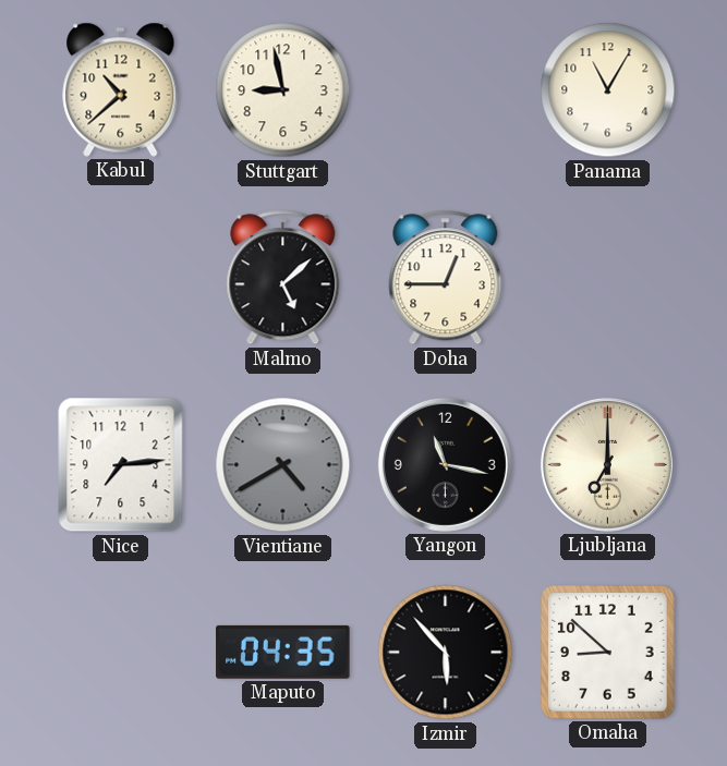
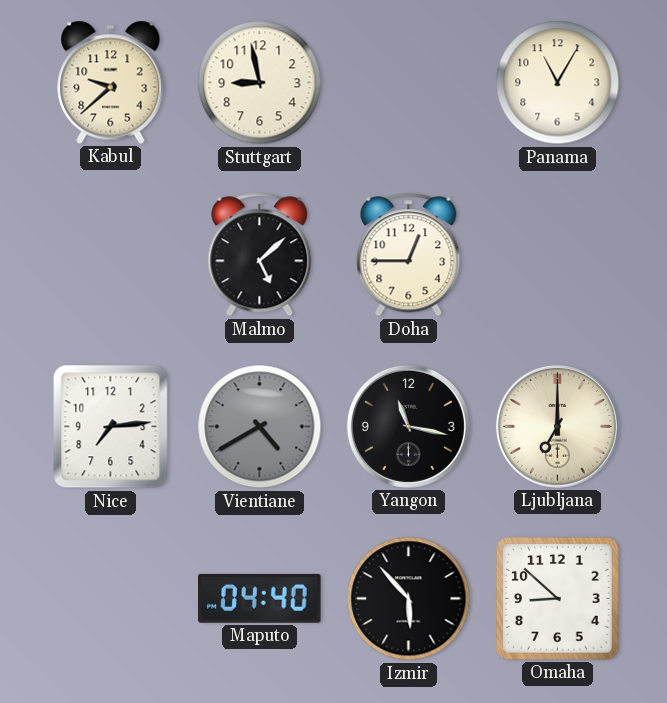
Kabul: 10:38 -> 9:38
Maputo: 04:35 -> 04:40
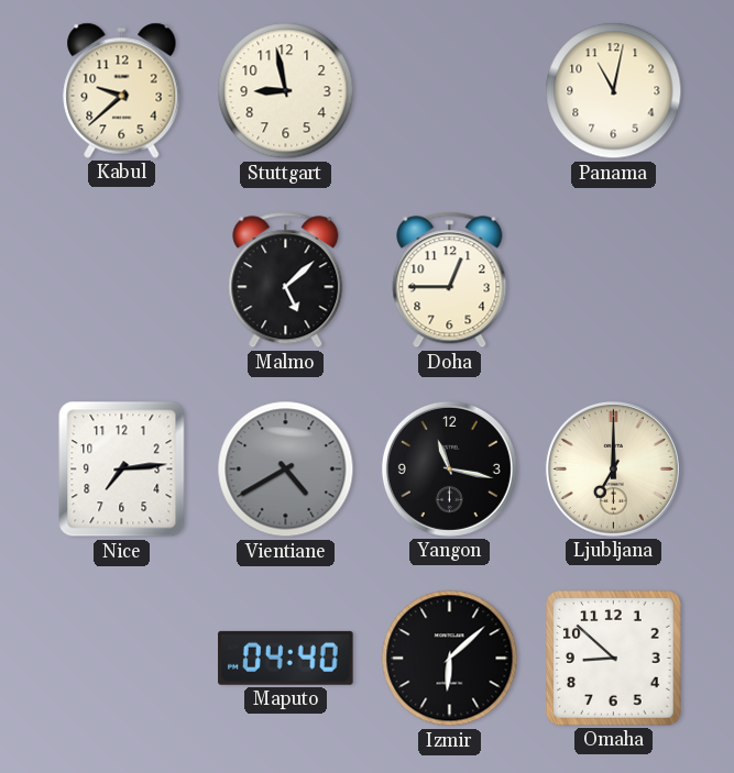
Panama: 11:05 -> 11:02
Izmir: 5:53 -> 6:08
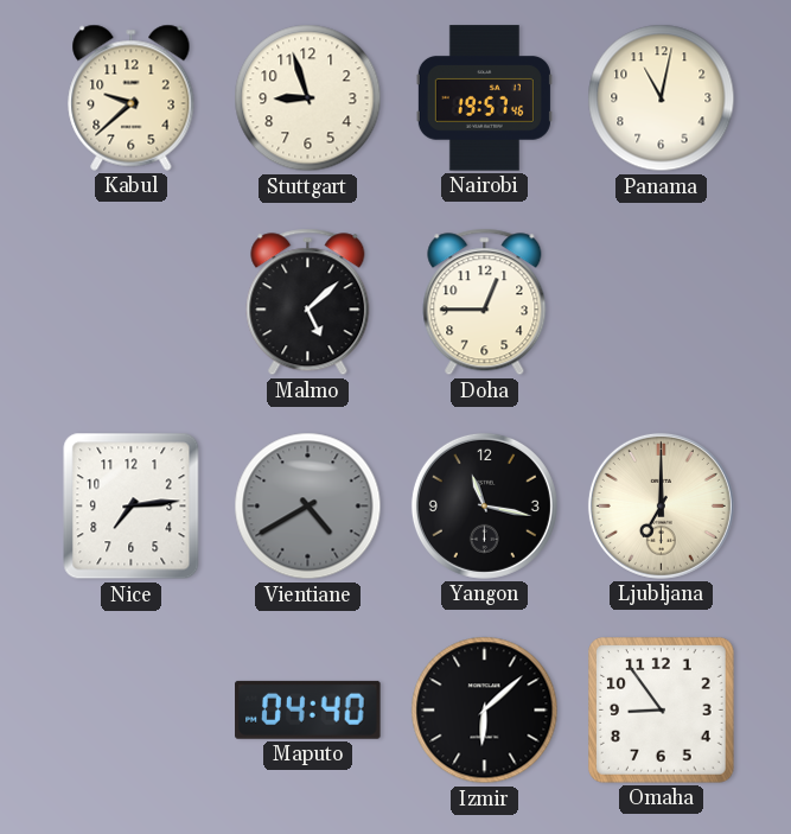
Stuttgart: 8:58 -> 8:57
Nairobi: none -> 19:57
Omaha: 8:52 -> 8:54
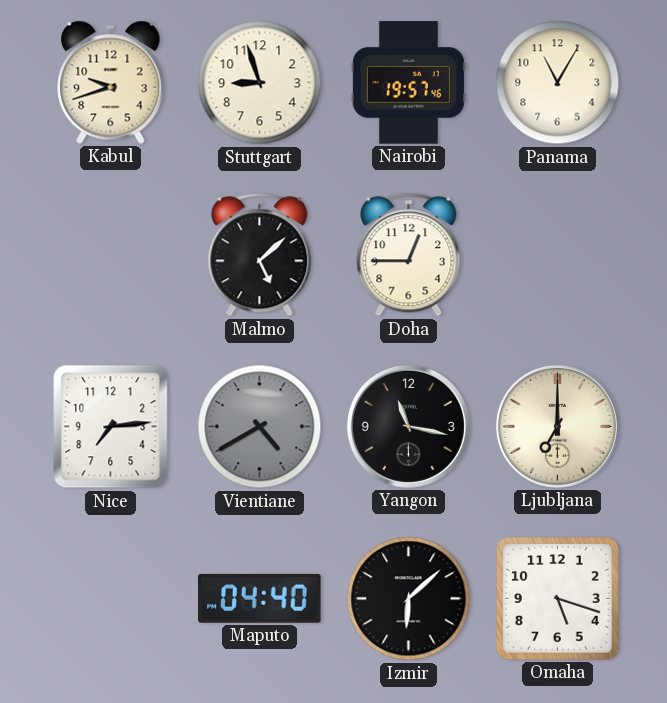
Kabul: 9:38 -> 9:42
Panama: 11:02 -> 11:05
Omaha: 8:54 -> 5:18
